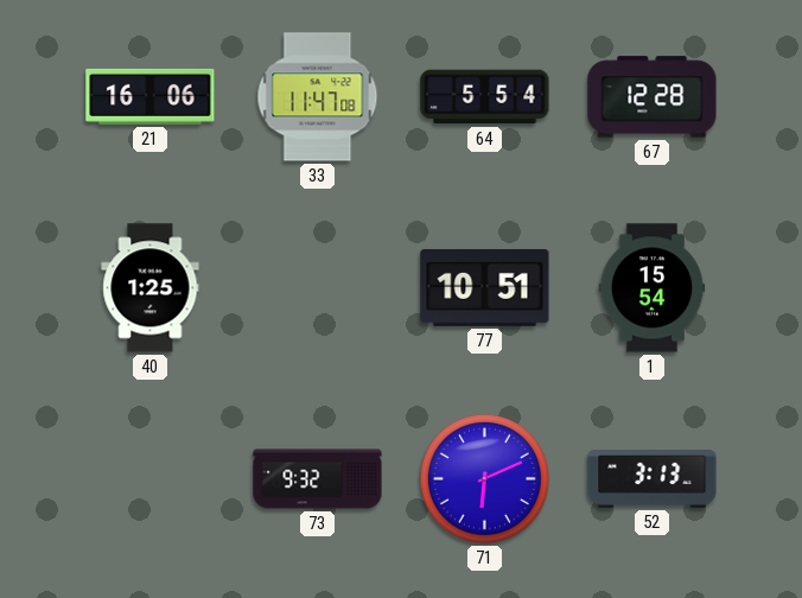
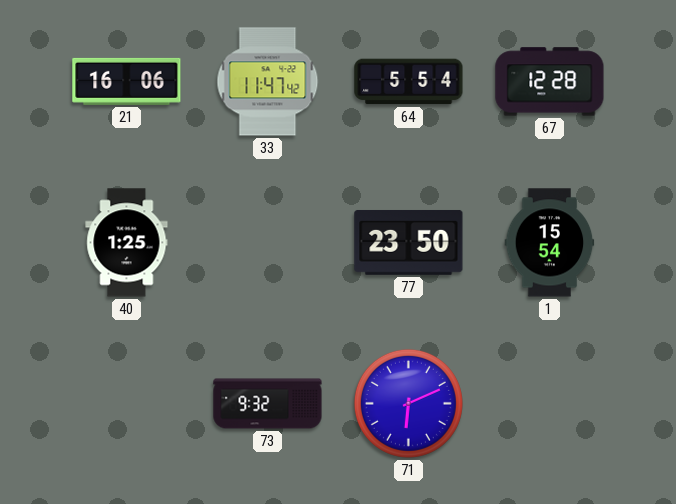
33: 11:47:08 -> 11:47:42
77: 10:51 -> 23:50
52: 3:13 -> none
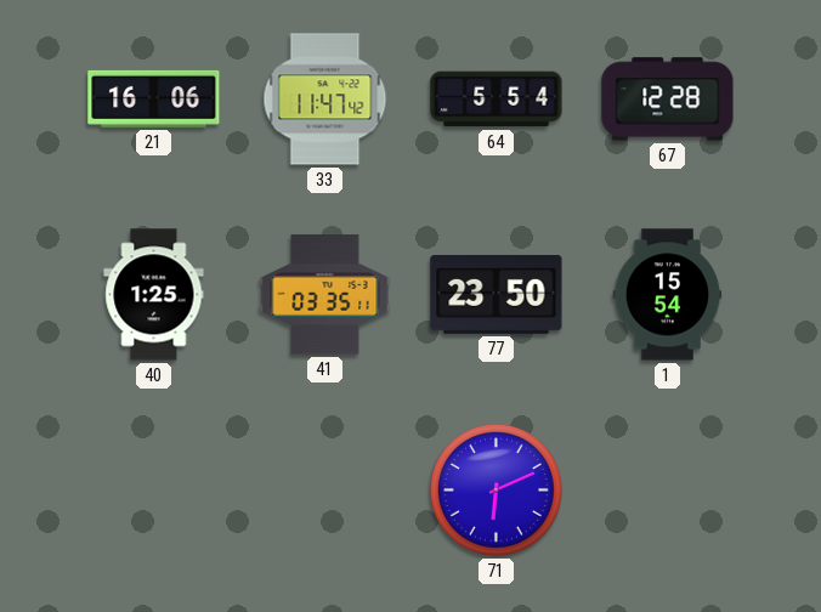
41: none -> 03:35
73: 9:32 -> none
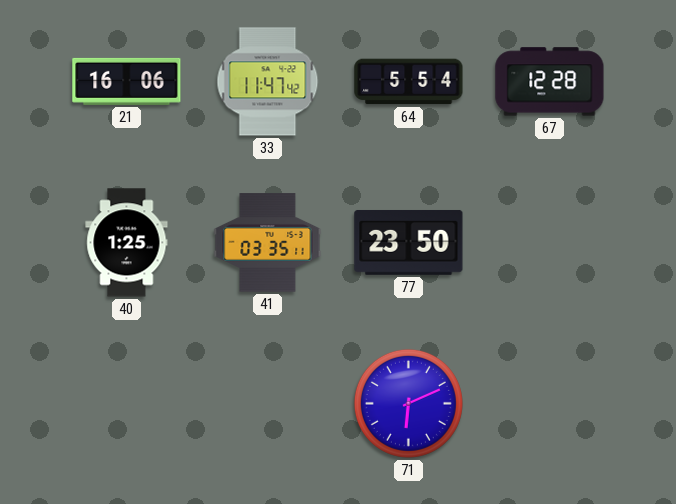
1: 15:54 -> none
